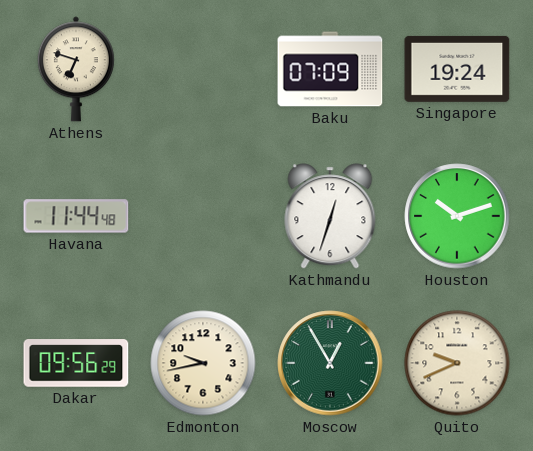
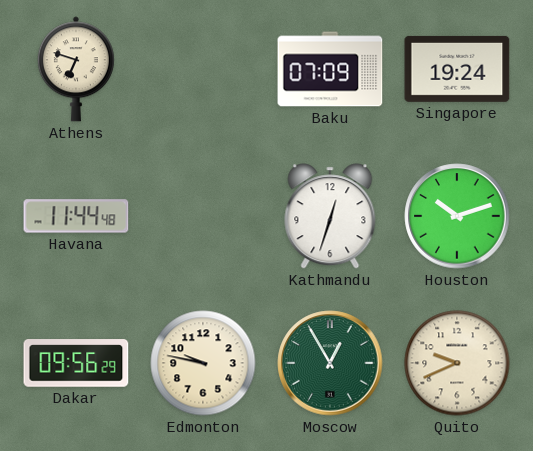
Edmonton: 9:43 -> 9:47
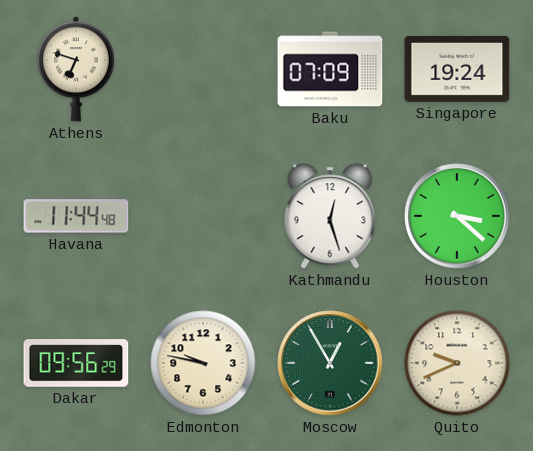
Kathmandu: 12:33 -> 12:27
Houston: 10:12 -> 3:22
